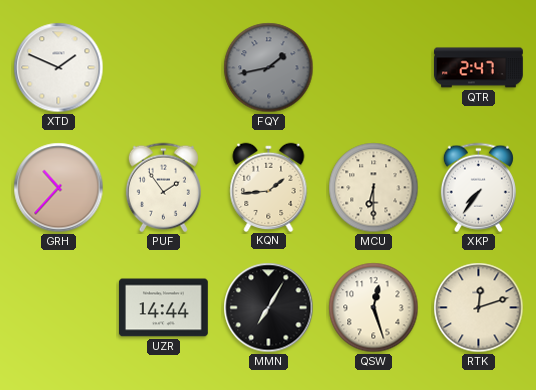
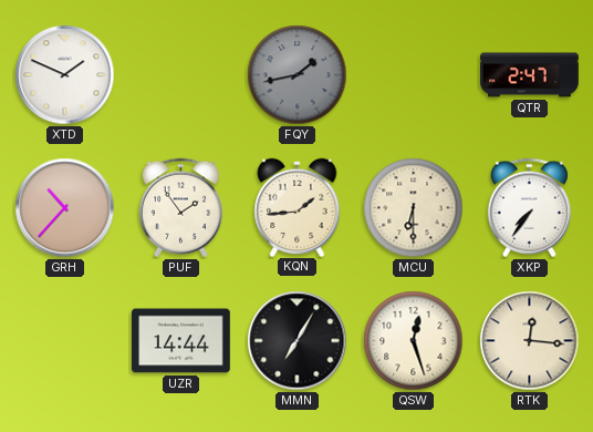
RTK: 12:12 -> 12:16
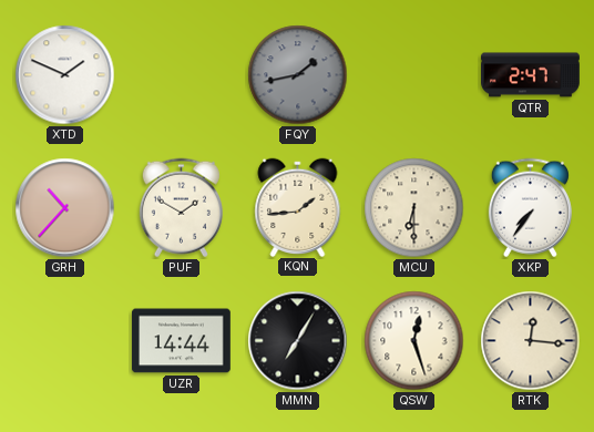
PUF: 1:54 -> 1:50
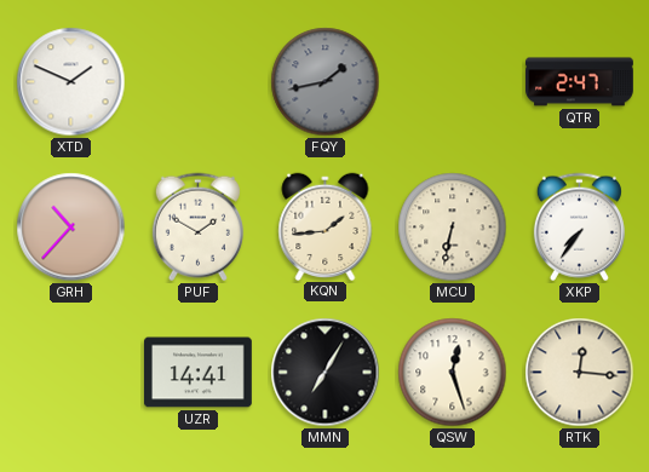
MCU: 6:30 -> 6:32
UZR: 14:44 -> 14:41
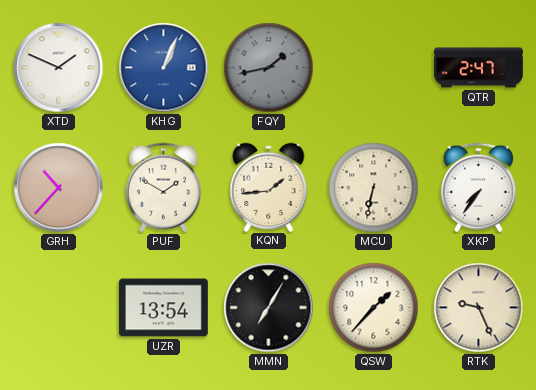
KHG: none -> 1:04
UZR: 14:41 -> 13:54
QSW: 12:27 -> 1:37
RTK: 12:16 -> 9:26
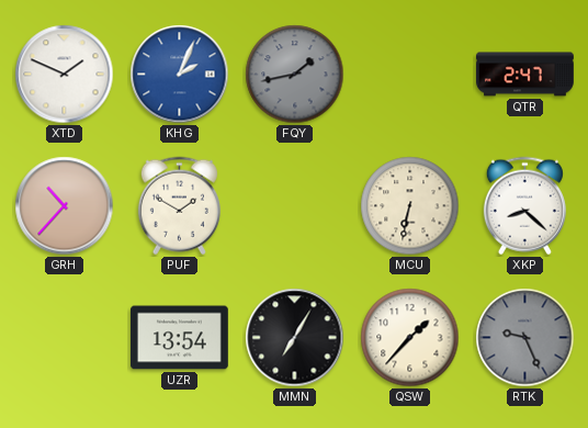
KHG: 1:04 -> 2:04
KQN: 1:44 -> none
XKP: 7:36 -> 8:22
RTK dial: cream -> grey
